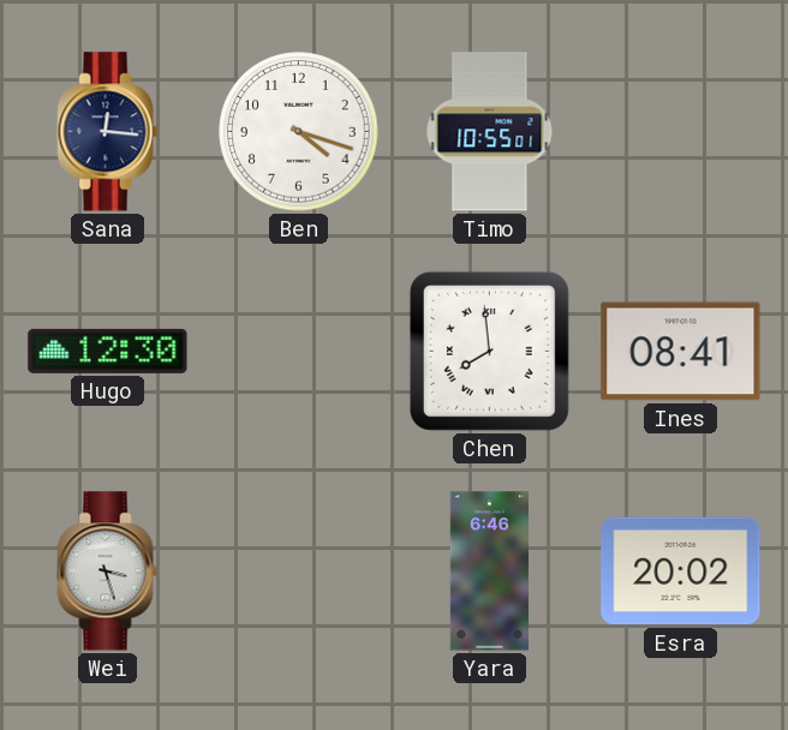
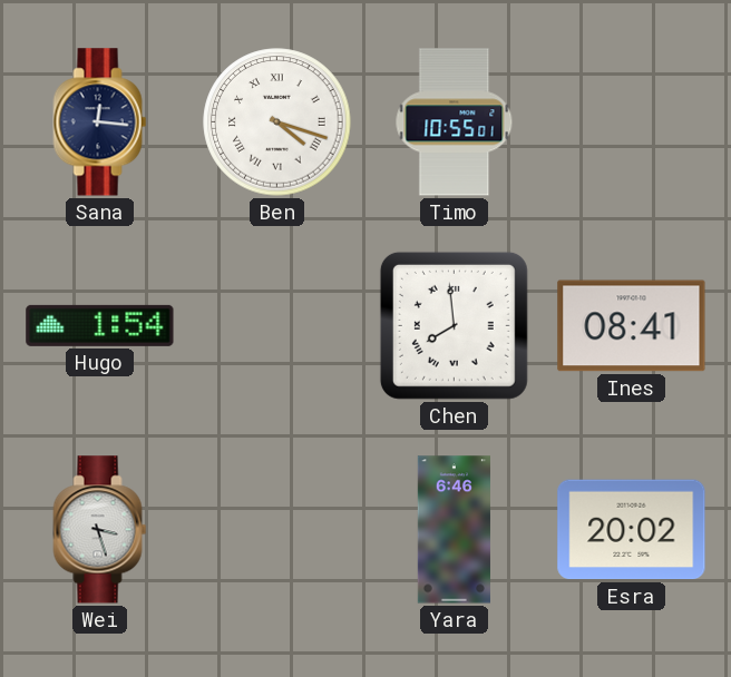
Ben numerals: Arabic -> Roman
Hugo: 12:30 -> 1:54
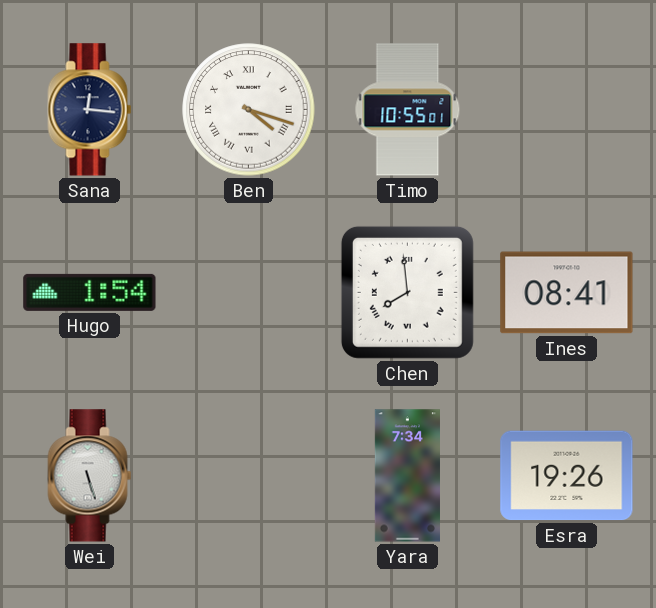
Wei: 3:27 -> 5:27
Yara: 6:46 -> 7:34
Esra: 20:02 -> 19:26
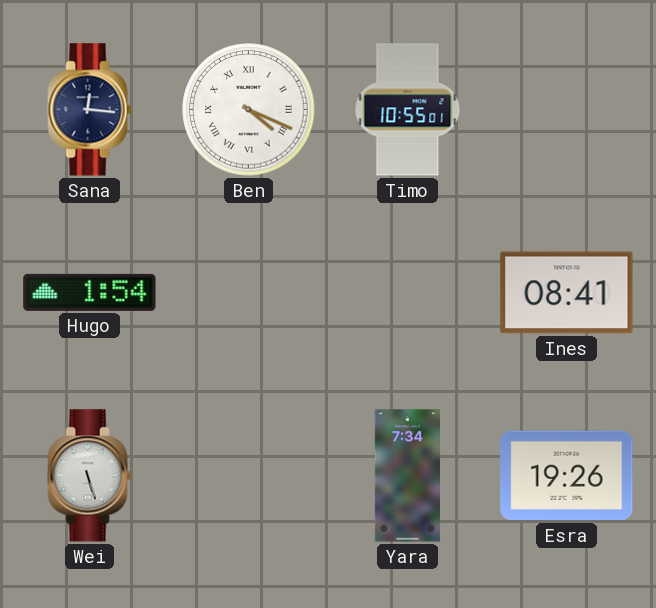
Ben: 4:18 -> 4:19
Chen: 7:59 -> none
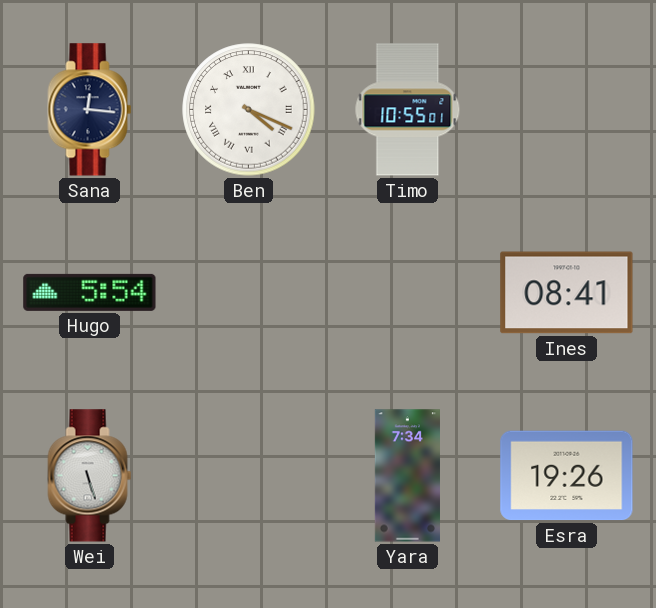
Hugo: 1:54 -> 5:54
